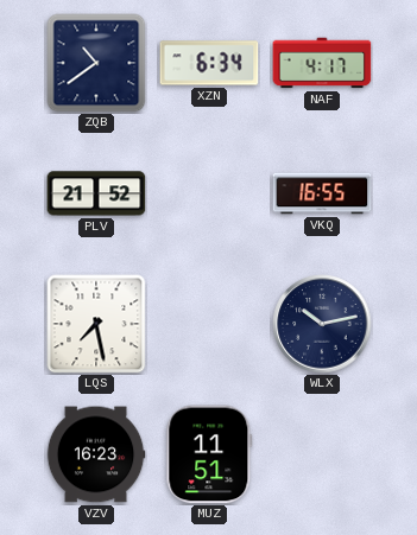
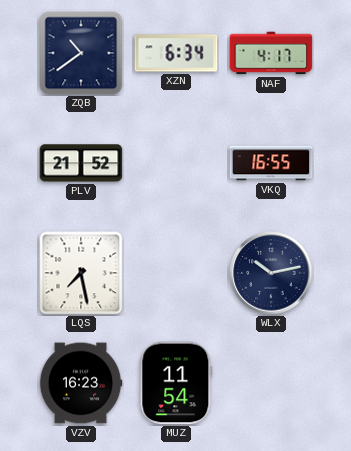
MUZ: 11:51 -> 11:54
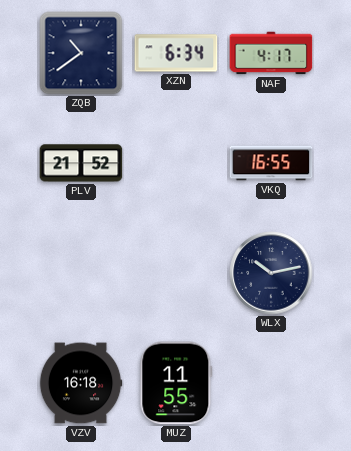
LQS: 7:28 -> none
VZV: 16:23 -> 16:18
MUZ: 11:54 -> 11:55
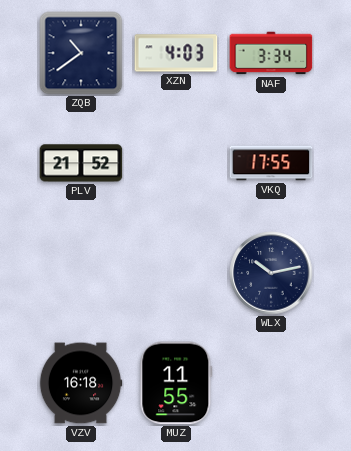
XZN: 6:34 -> 4:03
NAF: 4:17 -> 3:34
VKQ: 16:55 -> 17:55
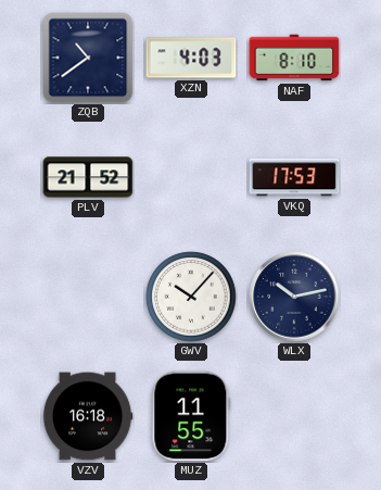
NAF: 3:34 -> 8:10
VKQ: 17:55 -> 17:53
GWV: none -> 10:07
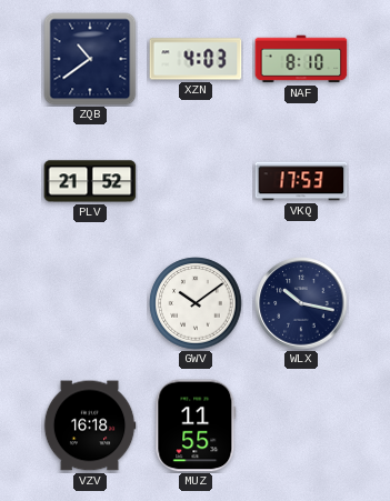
GWV: 10:07 -> 10:09
WLX: 10:13 -> 10:17
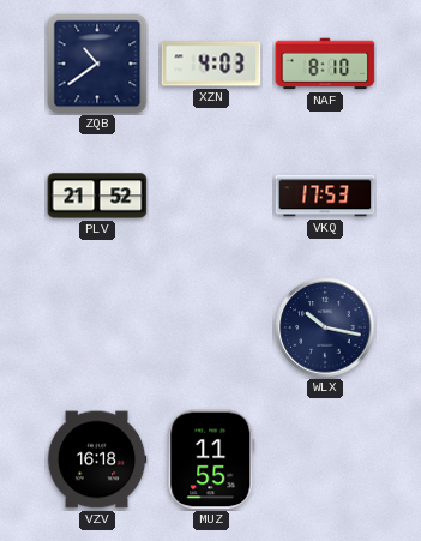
GWV: 10:09 -> none
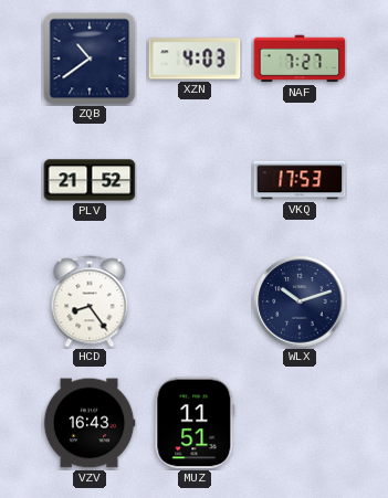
NAF: 8:10 -> 7:27
HCD: none -> 8:24
WLX: 10:17 -> 10:12
VZV: 16:18 -> 16:43
MUZ: 11:55 -> 11:51
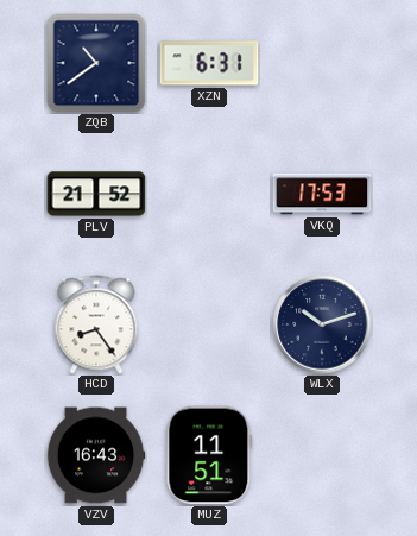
XZN: 4:03 -> 6:31
NAF: 7:27 -> none
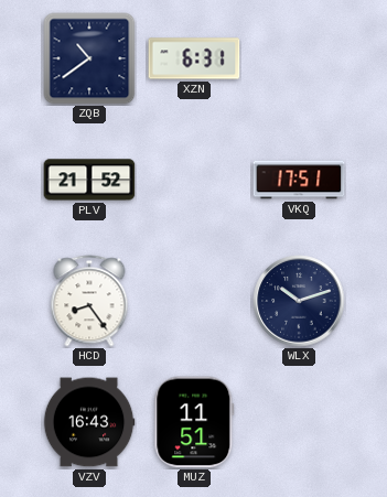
VKQ: 17:53 -> 17:51
